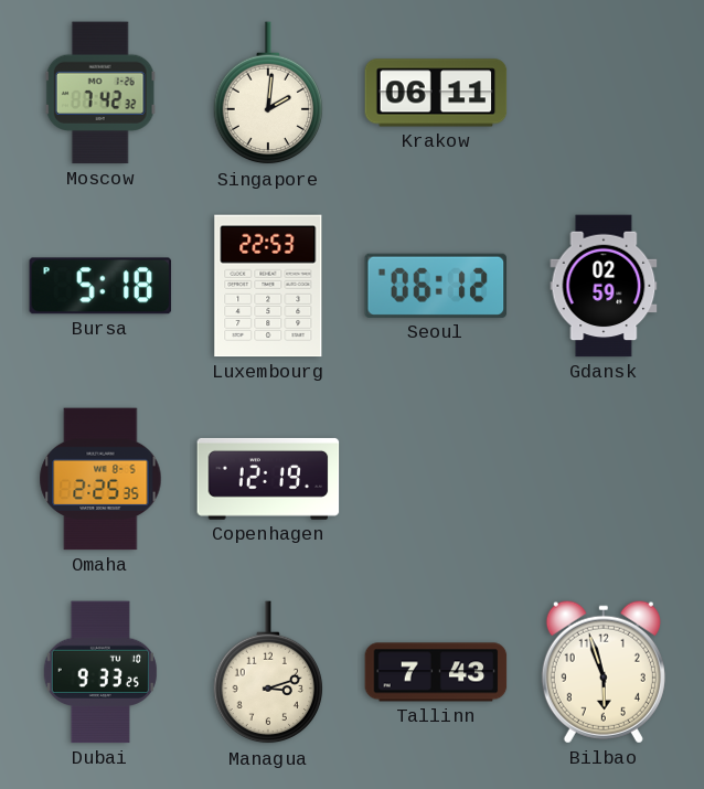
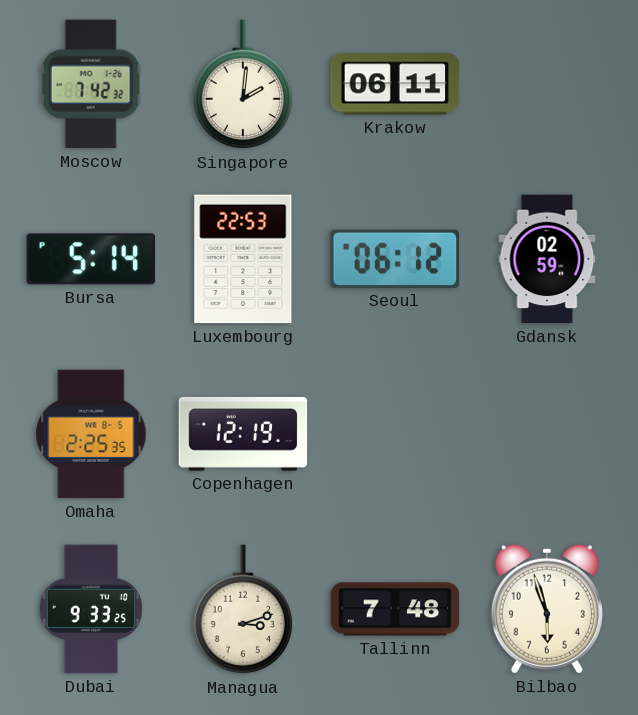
Bursa: 5:18 -> 5:14
Tallinn: 7:43 -> 7:48
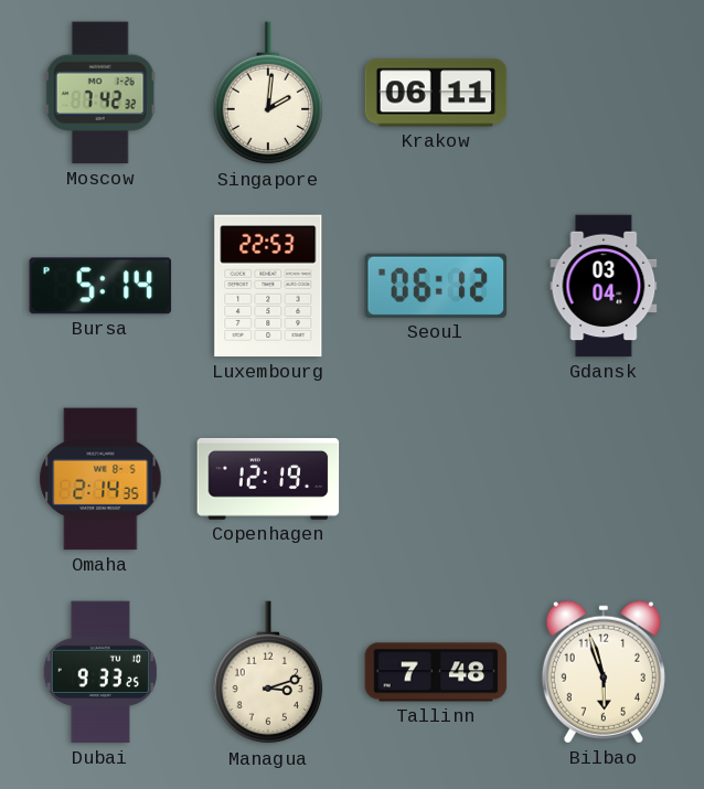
Gdansk: 02:59 -> 03:04
Omaha: 2:25 -> 2:14
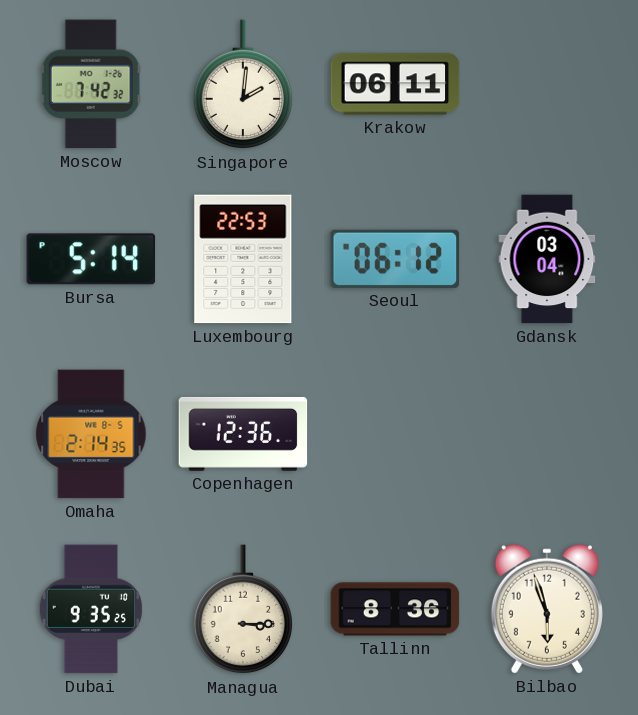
Copenhagen: 12:19 -> 12:36
Dubai: 9:33 -> 9:35
Managua: 3:12 -> 3:15
Tallinn: 7:48 -> 8:36
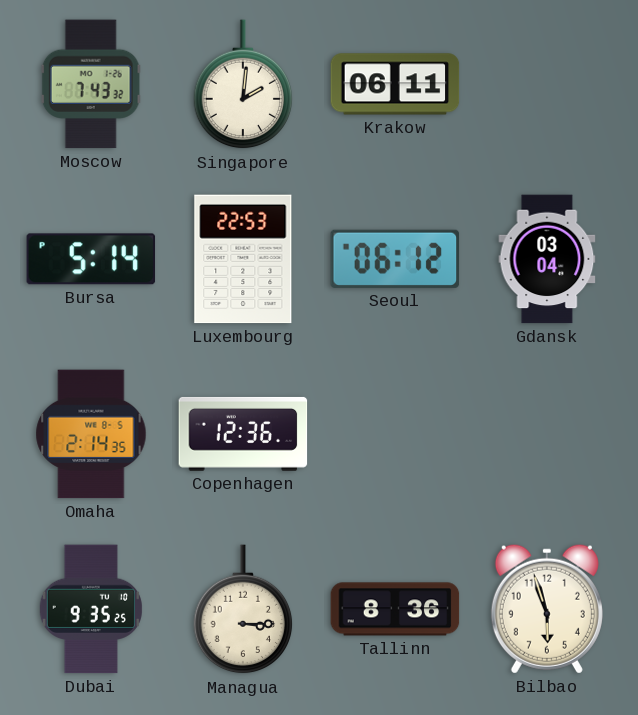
Moscow: 7:42 -> 7:43
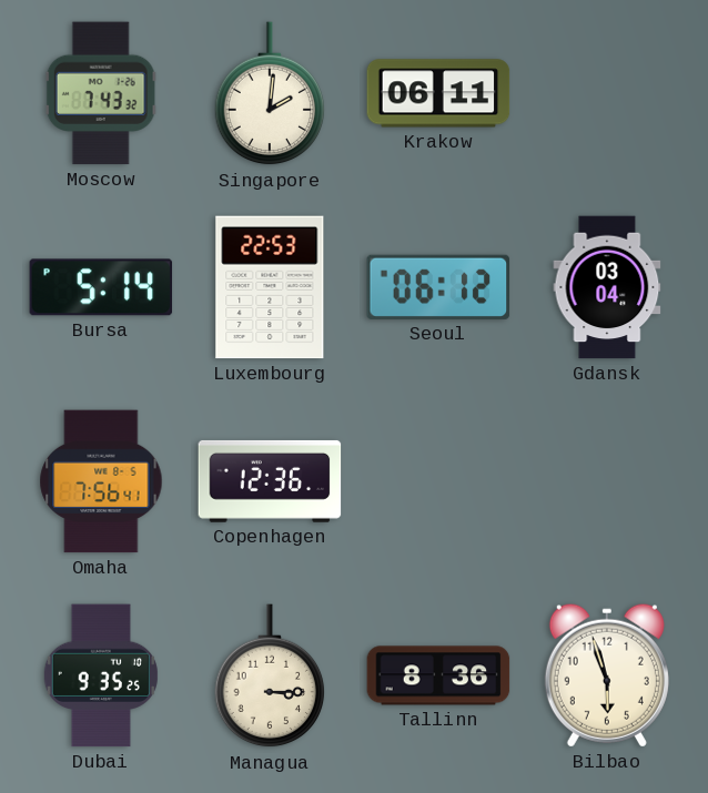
Omaha: 2:14 -> 7:56
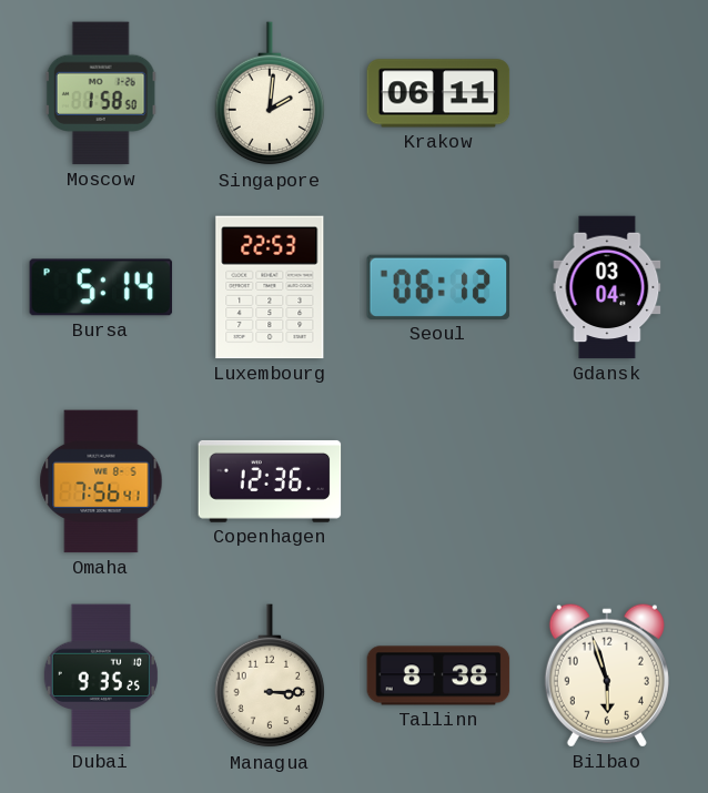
Moscow: 7:43 -> 1:58
Tallinn: 8:36 -> 8:38
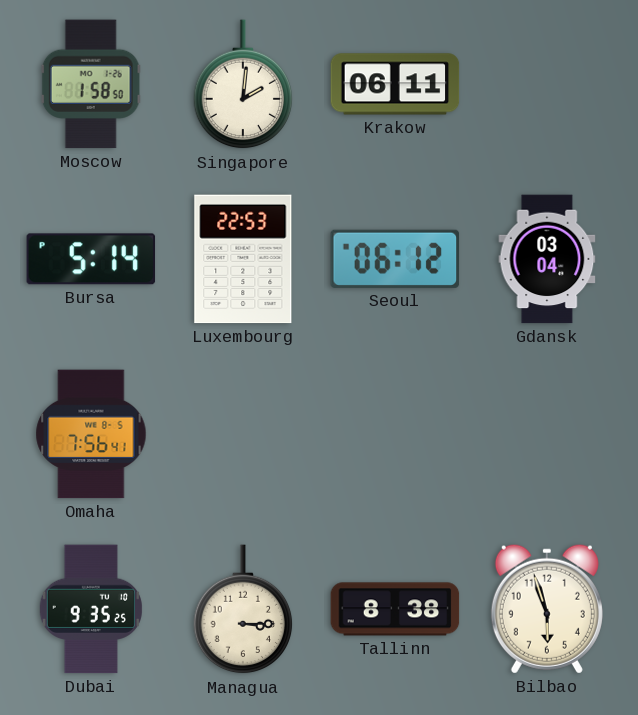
Copenhagen: 12:36 -> none
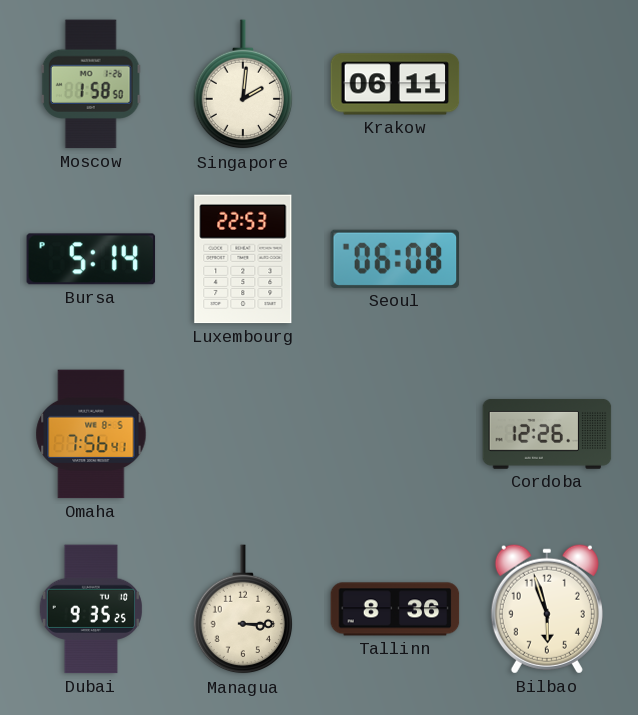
Seoul: 06:12 -> 06:08
Gdansk: 03:04 -> none
Cordoba: none -> 12:26
Tallinn: 8:38 -> 8:36
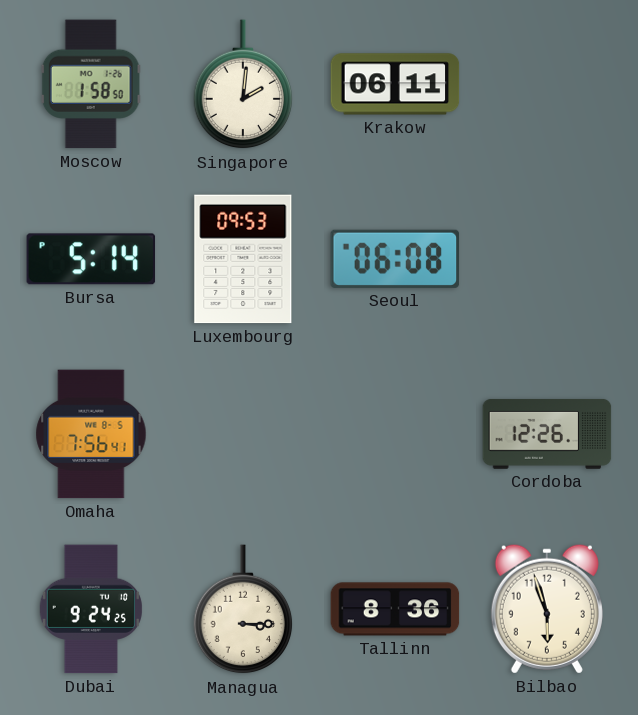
Luxembourg: 22:53 -> 09:53
Dubai: 9:35 -> 9:24
